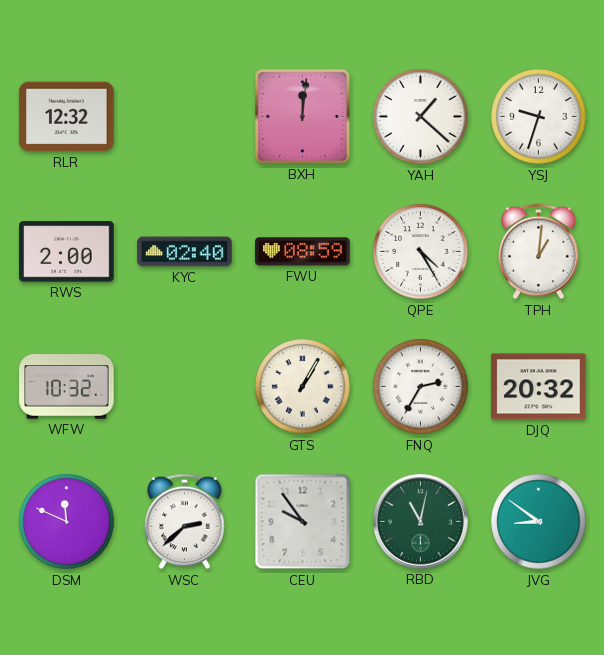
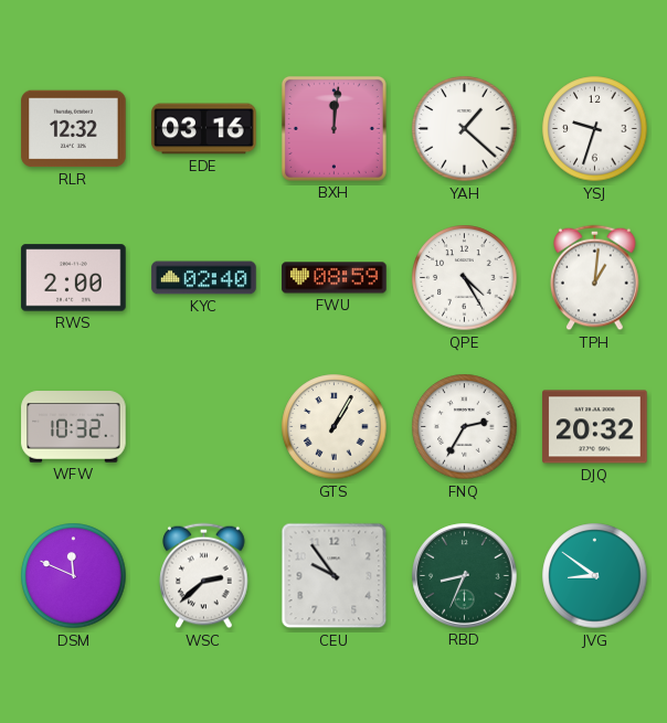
EDE: none -> 03:16
RBD: 11:02 -> 8:34
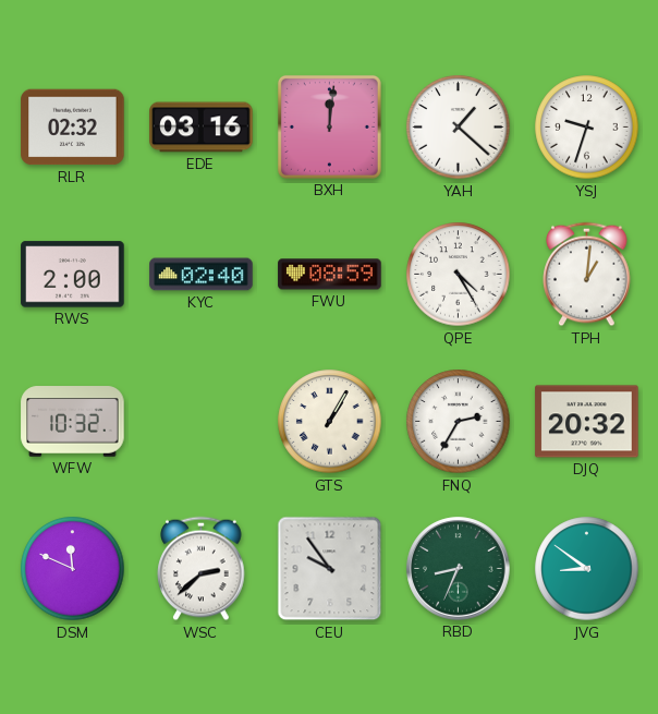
RLR: 12:32 -> 02:32
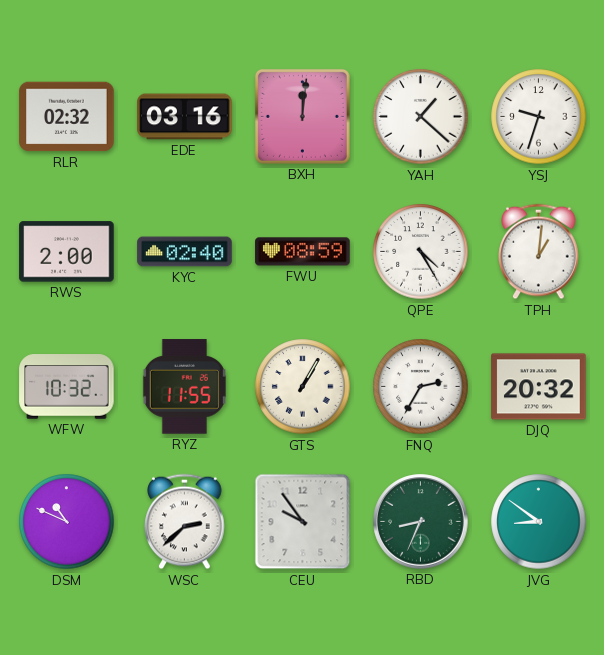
RYZ: none -> 11:55
DSM: 11:49 -> 10:49
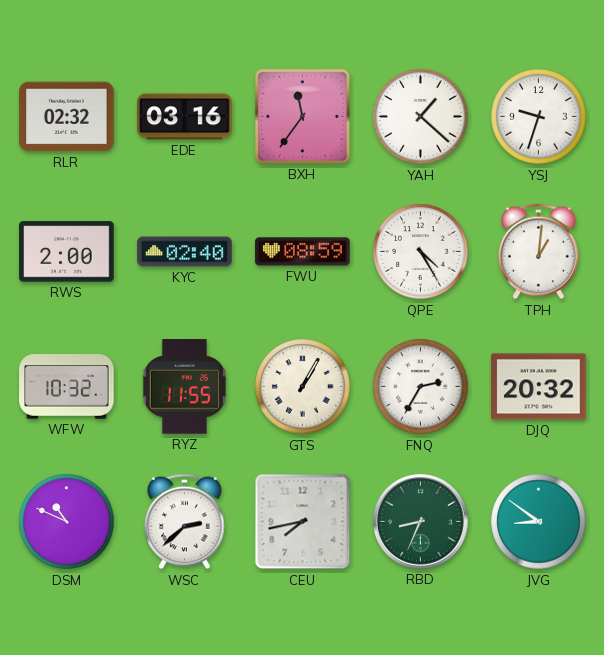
BXH: 12:01 -> 11:36
CEU: 9:54 -> 7:43
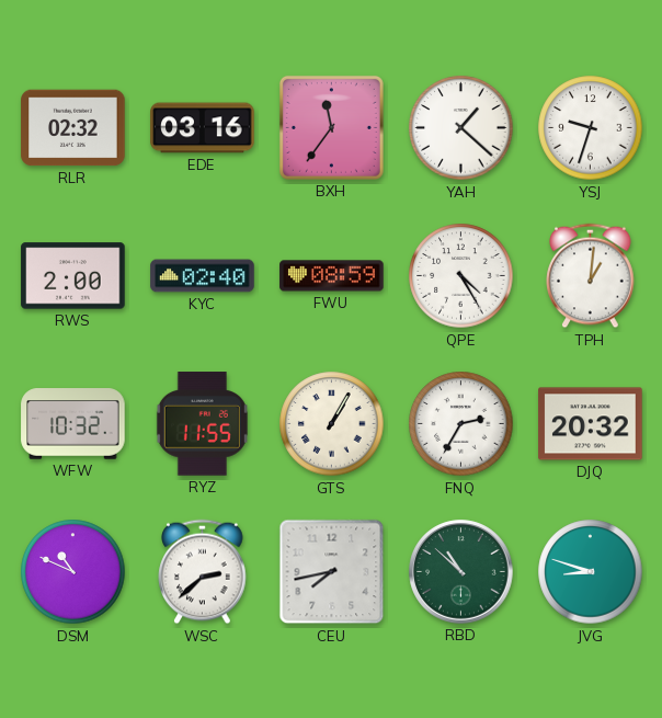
RBD: 8:34 -> 10:52
JVG: 8:51 -> 8:48
